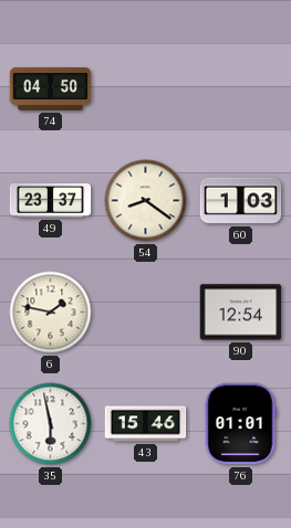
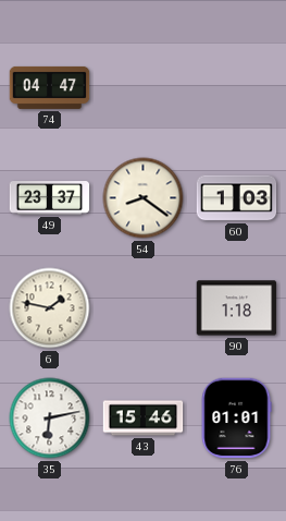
74: 04:50 -> 04:47
90: 12:54 -> 1:18
35: 5:58 -> 6:13
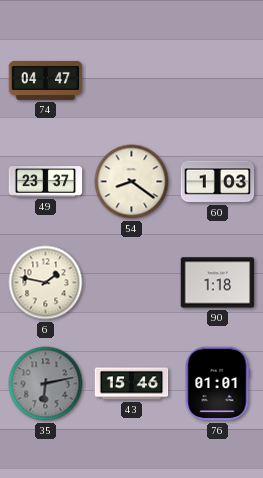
35 dial: white -> grey
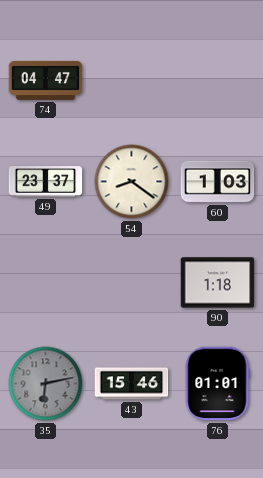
6: 1:47 -> none
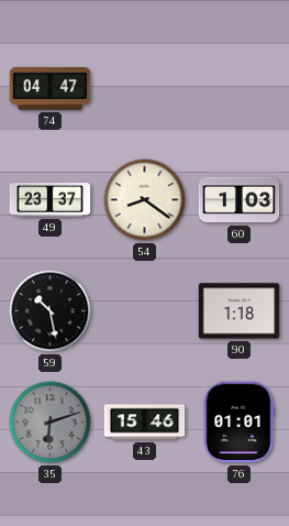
59: none -> 10:28
35: 6:13 -> 6:12
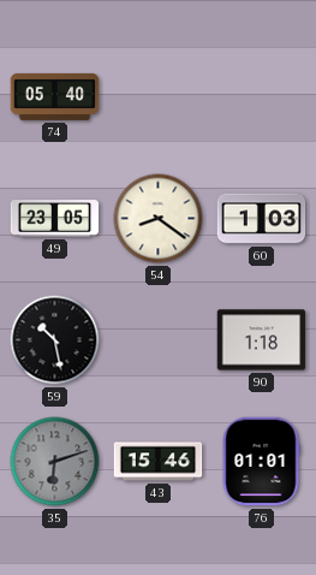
74: 04:47 -> 05:40
49: 23:37 -> 23:05
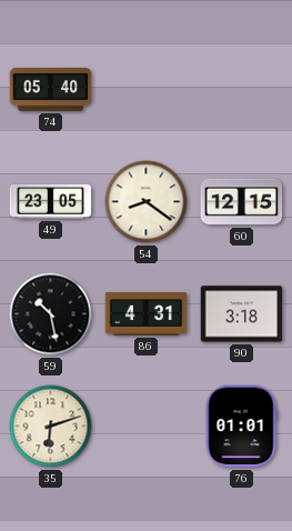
60: 1:03 -> 12:15
86: none -> 4:31
90: 1:18 -> 3:18
35 dial: grey -> cream
43: 15:46 -> none
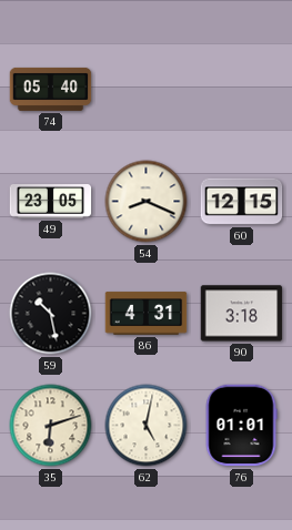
54: 8:21 -> 8:19
62: none -> 5:02
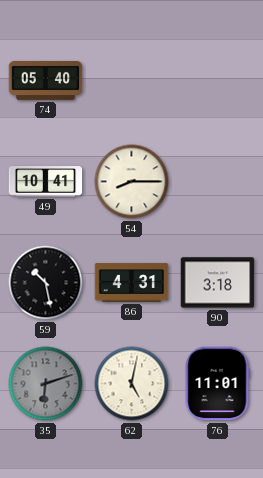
49: 23:05 -> 10:41
54: 8:19 -> 8:15
60: 12:15 -> none
35 dial: cream -> grey
76: 01:01 -> 11:01
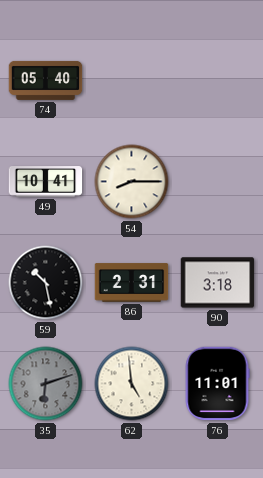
86: 4:31 -> 2:31
62: 5:02 -> 4:59
